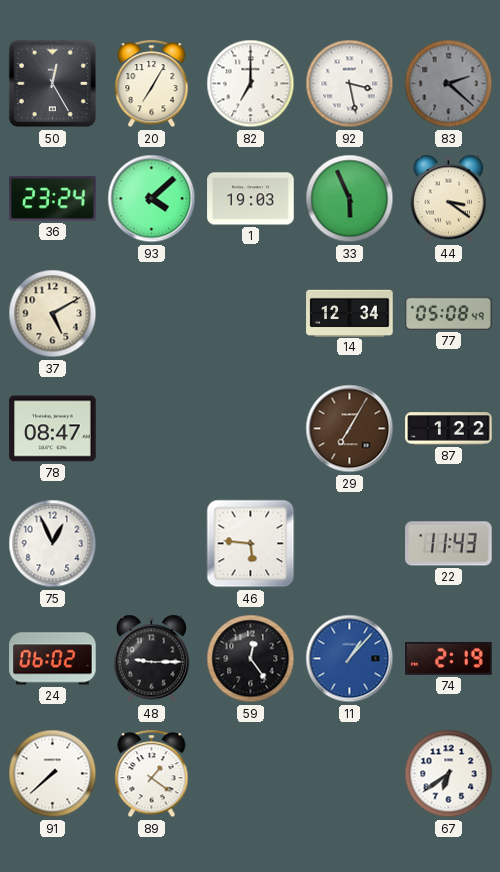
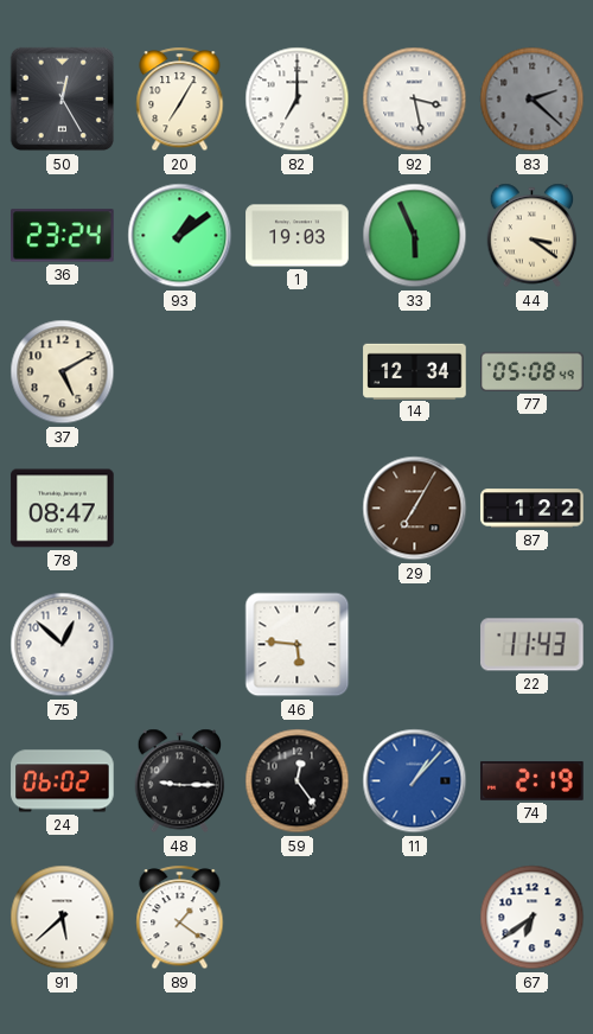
93: 4:08 -> 1:09
75: 12:56 -> 12:52
91: 7:38 -> 5:38
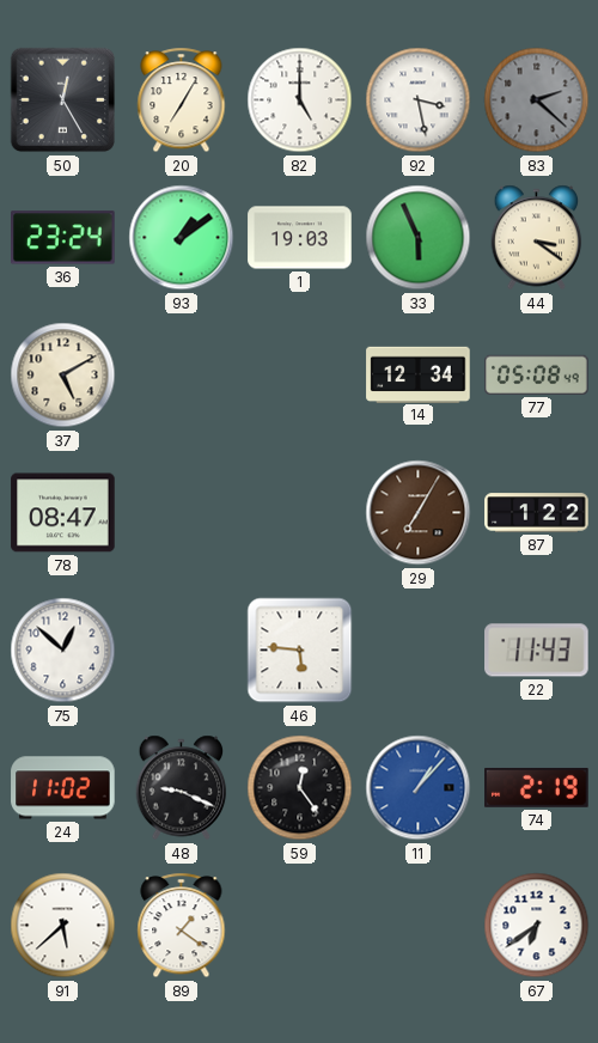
82: 7:00 -> 5:00
24: 06:02 -> 11:02
48: 9:15 -> 9:19
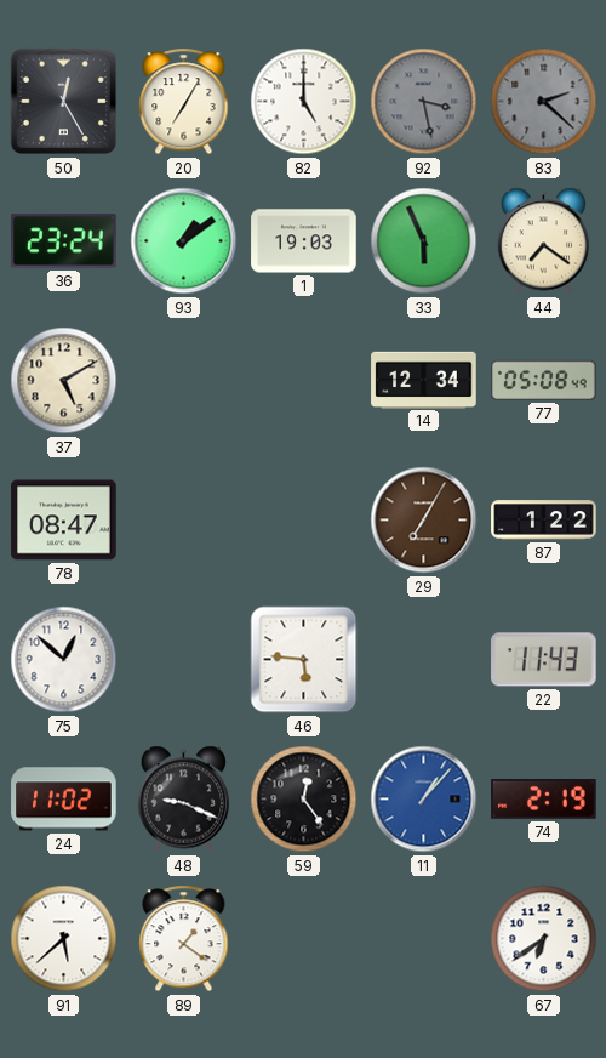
92 dial: white -> grey
44: 3:21 -> 7:21
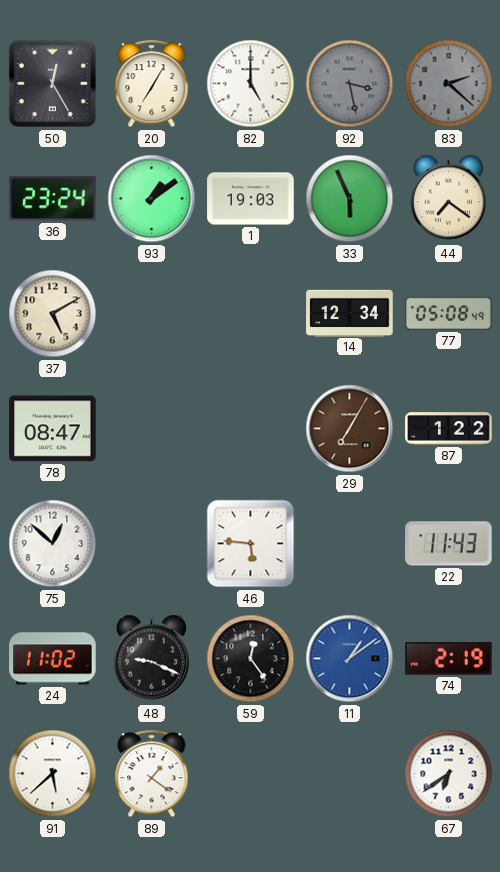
11: 1:07 -> 1:09
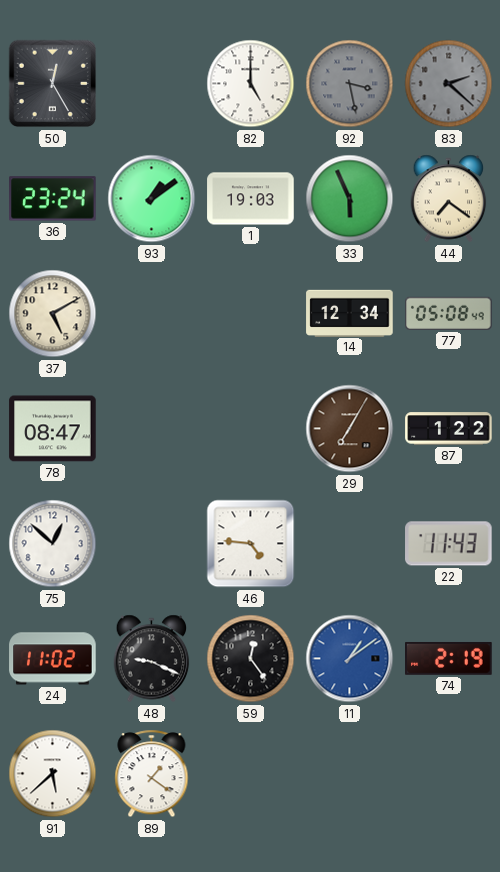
20: 7:05 -> none
46: 5:46 -> 4:46
67: 6:39 -> none
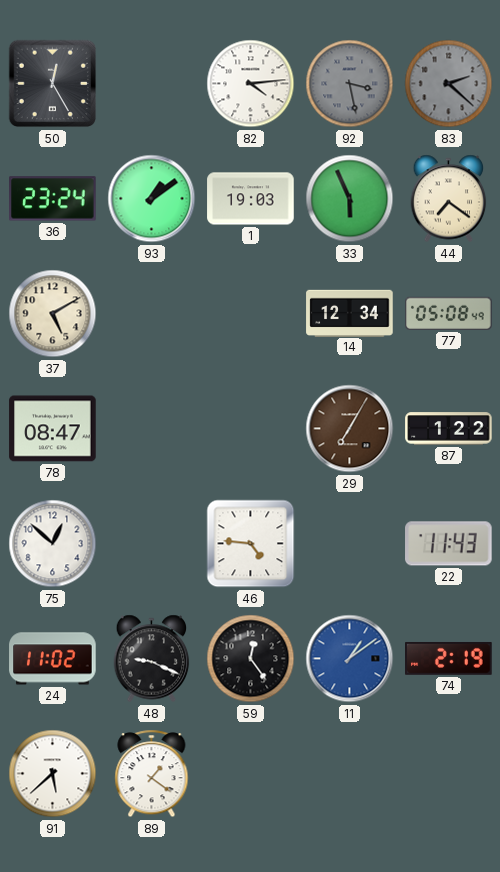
82: 5:00 -> 4:14
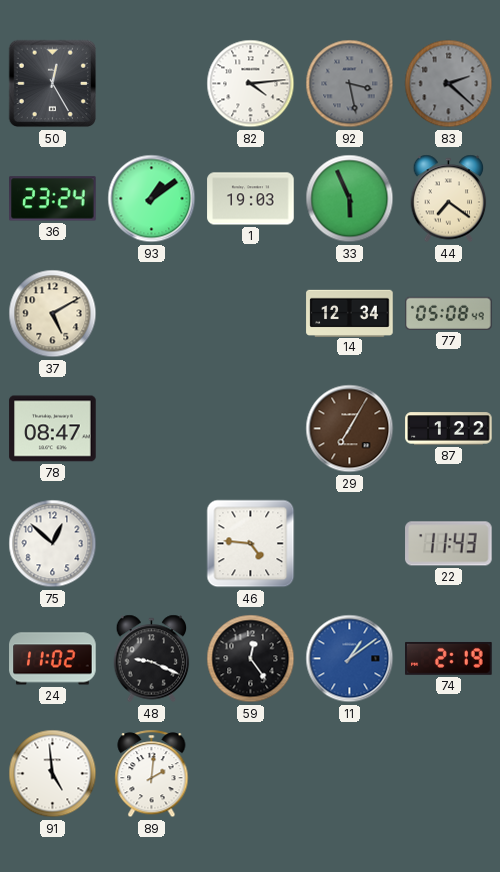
91: 5:38 -> 4:59
89: 1:21 -> 2:01
